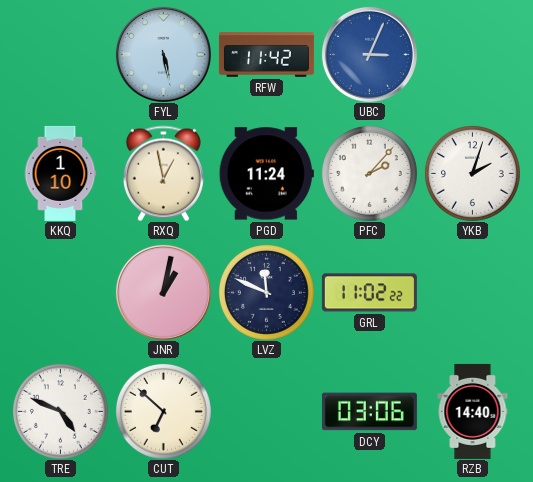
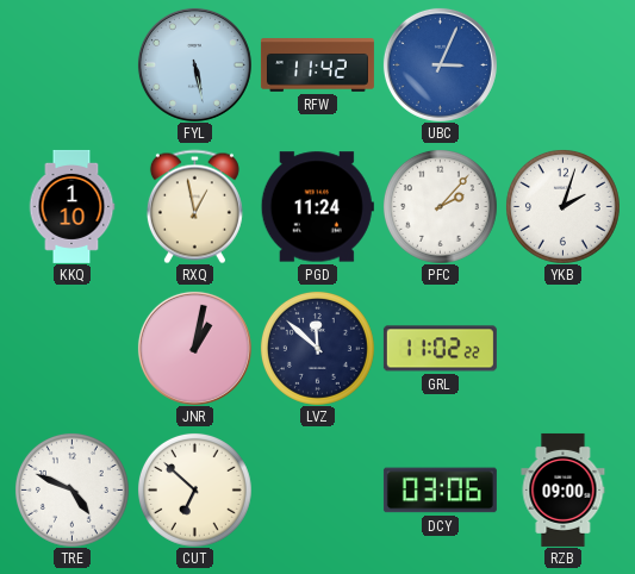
LVZ: 11:49 -> 11:52
RZB: 14:40 -> 09:00
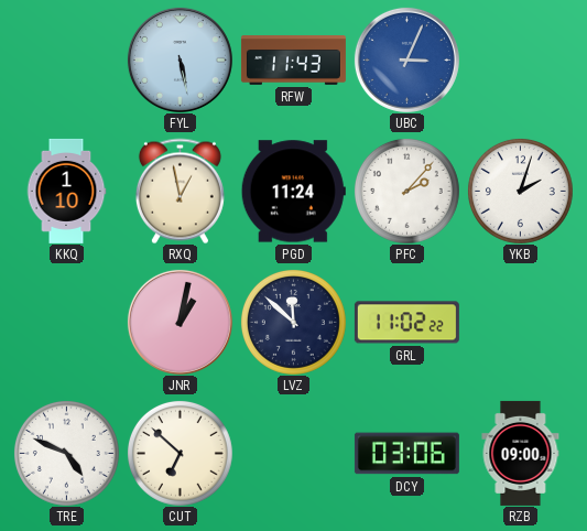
RFW: 11:42 -> 11:43
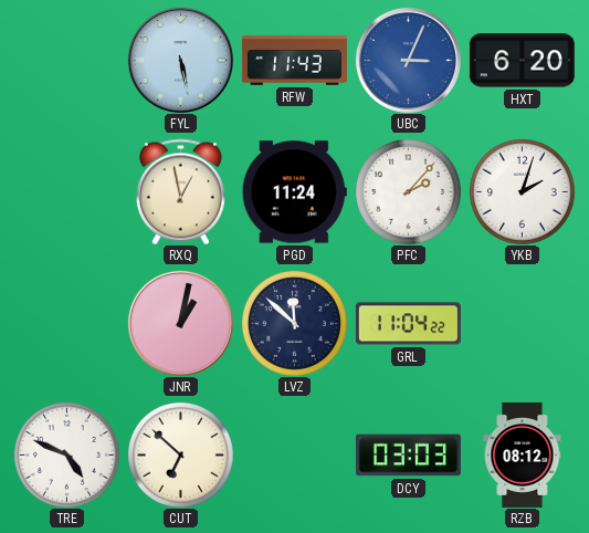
HXT: none -> 6:20
KKQ: 1:10 -> none
GRL: 11:02 -> 11:04
DCY: 03:06 -> 03:03
RZB: 09:00 -> 08:12
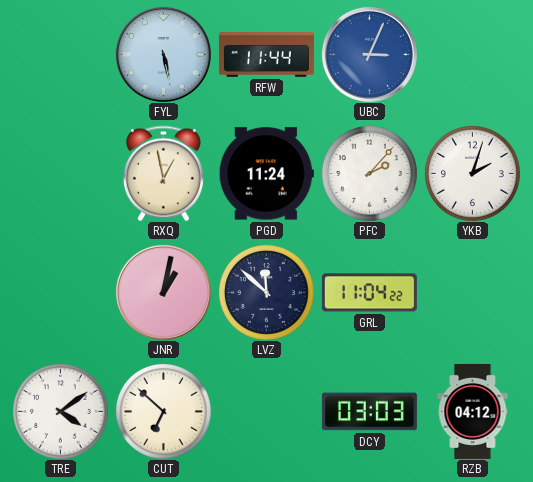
RFW: 11:43 -> 11:44
HXT: 6:20 -> none
TRE: 4:49 -> 4:09
RZB: 08:12 -> 04:12
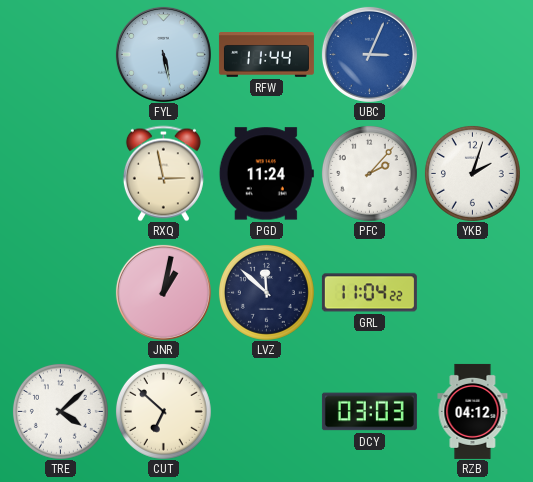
RXQ: 12:58 -> 2:58
TRE: 4:09 -> 4:08
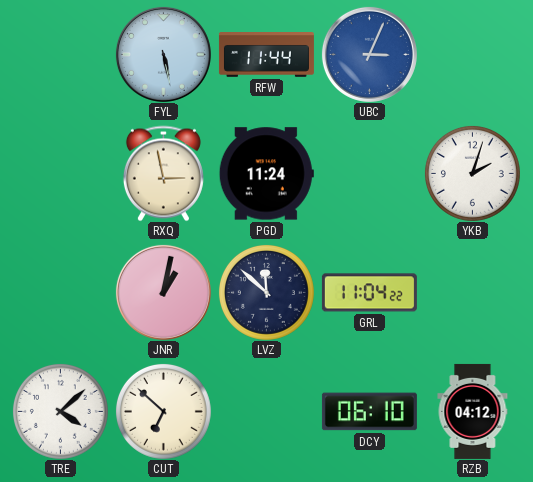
PFC: 2:07 -> none
DCY: 03:03 -> 06:10
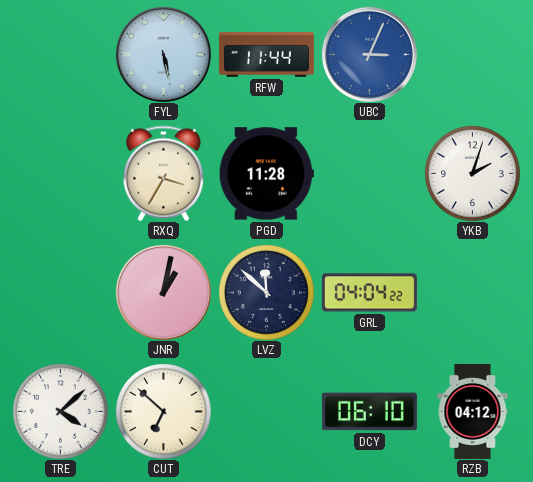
RXQ: 2:58 -> 3:35
PGD: 11:24 -> 11:28
GRL: 11:04 -> 04:04
